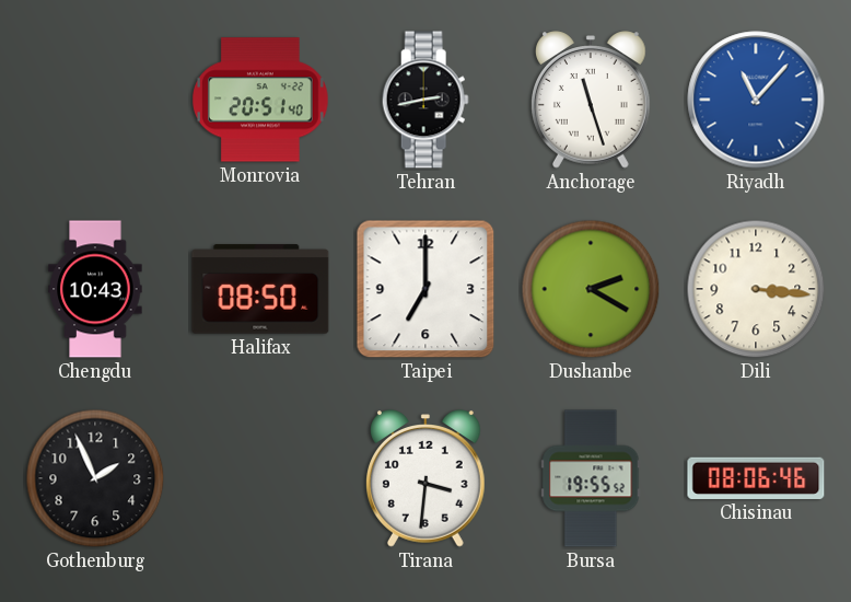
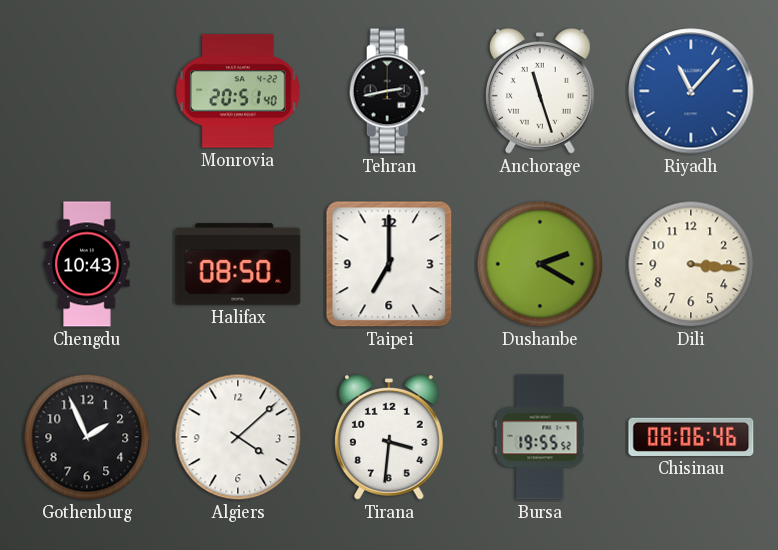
Algiers: none -> 4:08
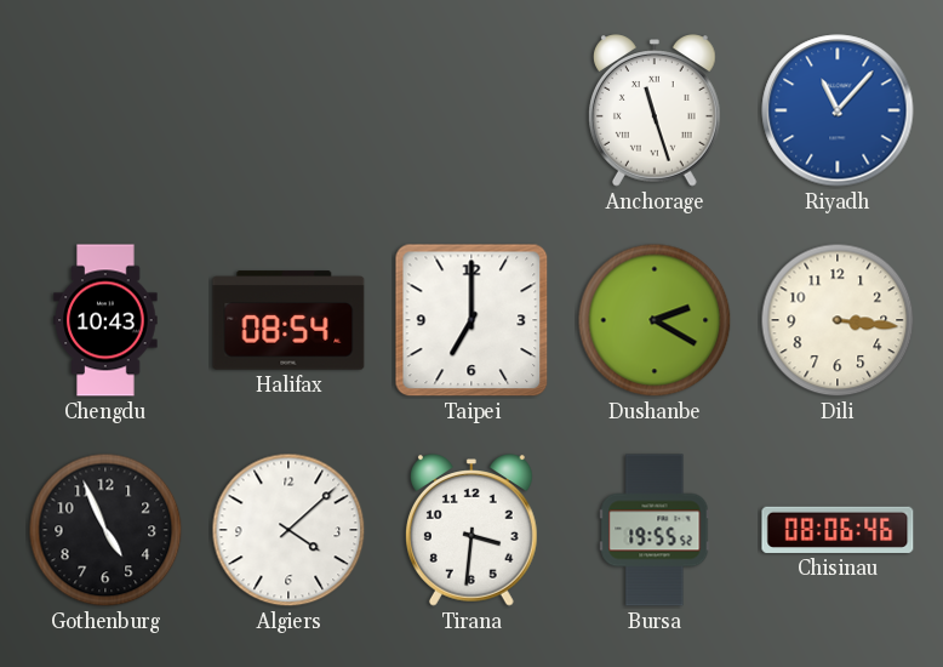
Monrovia: 20:51 -> none
Tehran: 2:43 -> none
Halifax: 08:50 -> 08:54
Gothenburg: 1:56 -> 4:56
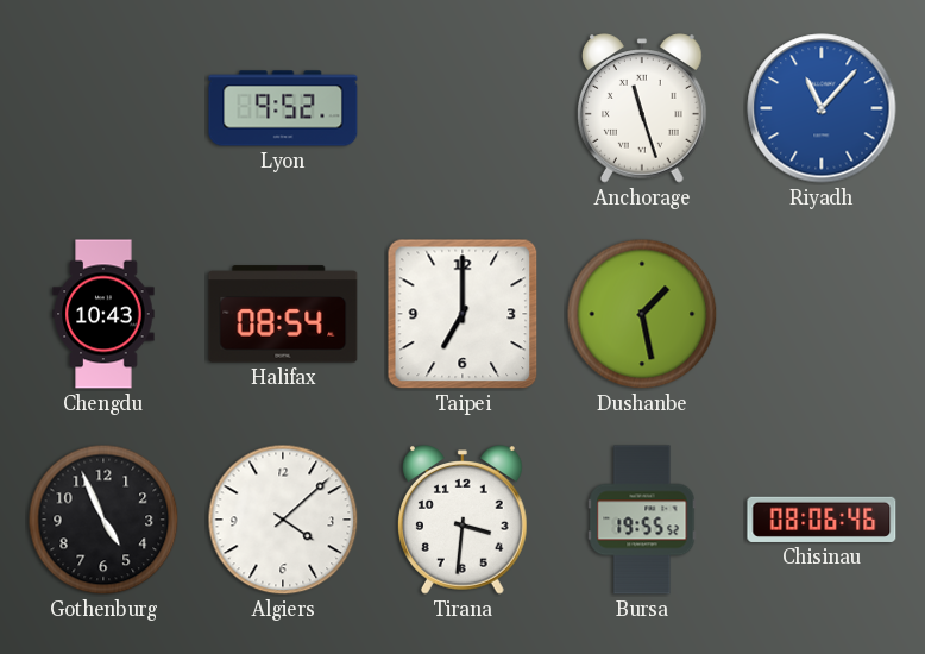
Lyon: none -> 9:52
Dushanbe: 2:20 -> 1:28
Dili: 3:16 -> none
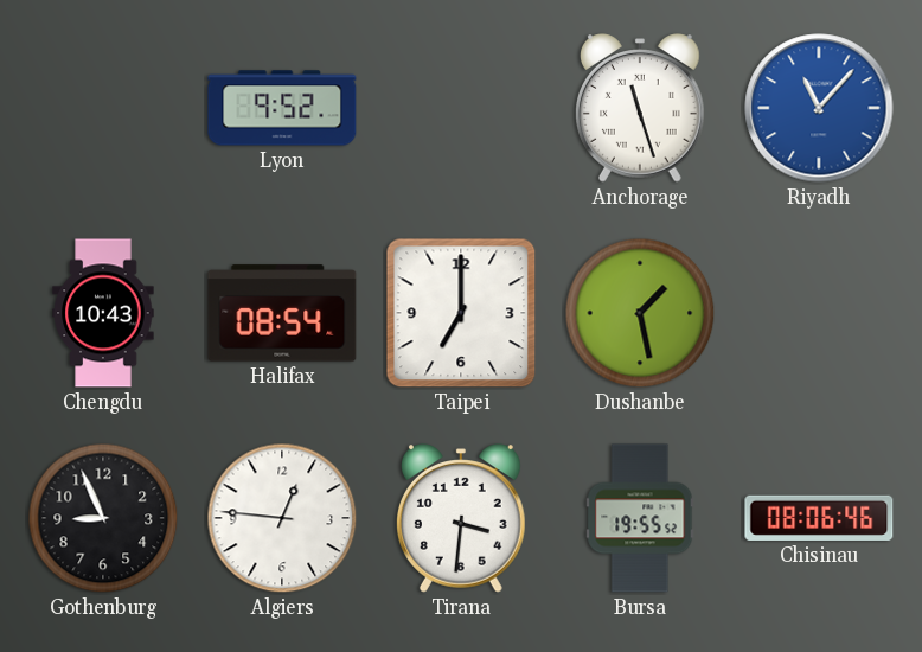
Gothenburg: 4:56 -> 8:56
Algiers: 4:08 -> 12:46
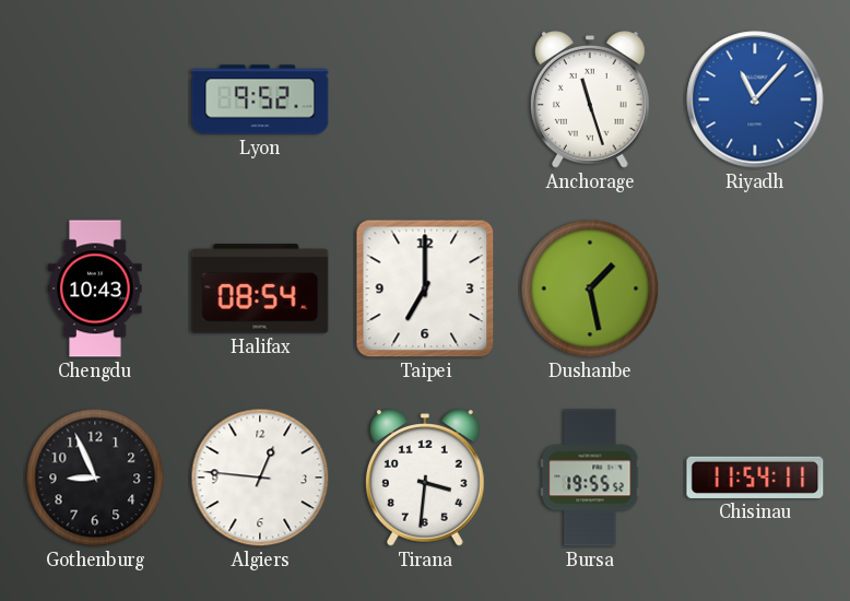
Chisinau: 08:06 -> 11:54
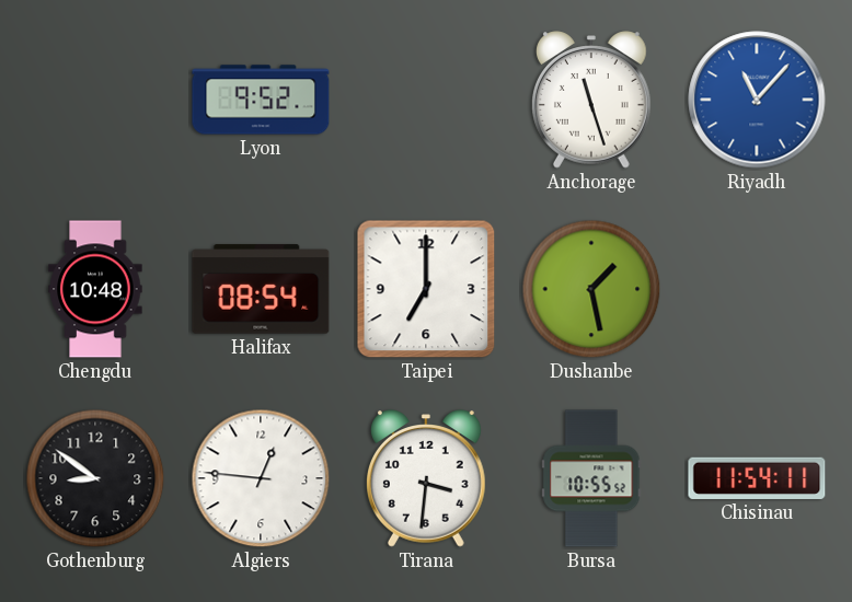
Chengdu: 10:43 -> 10:48
Gothenburg: 8:56 -> 8:51
Bursa: 19:55 -> 10:55
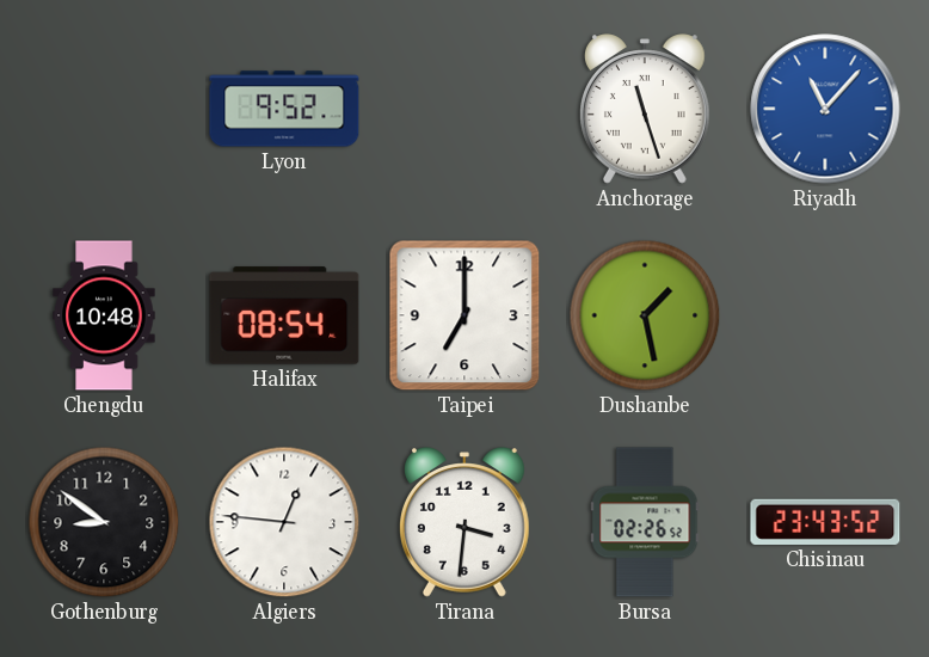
Bursa: 10:55 -> 02:26
Chisinau: 11:54 -> 23:43
